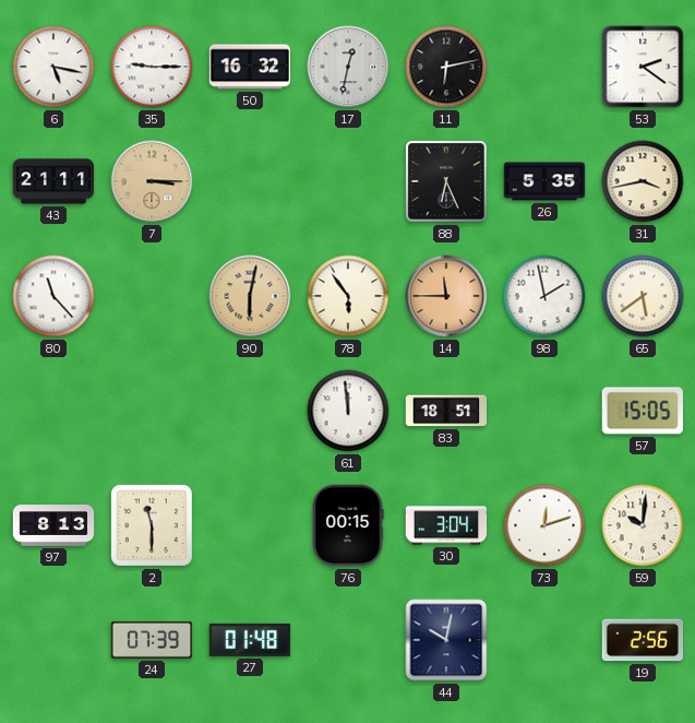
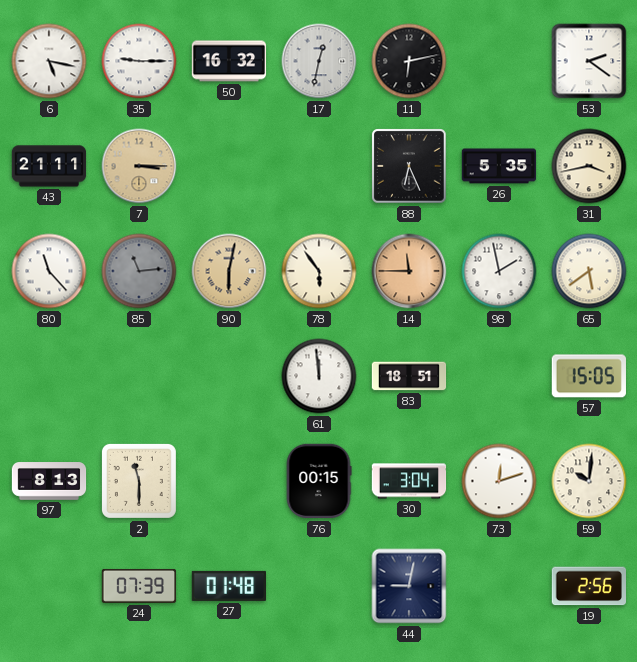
85: none -> 11:14
44: 10:02 -> 9:02
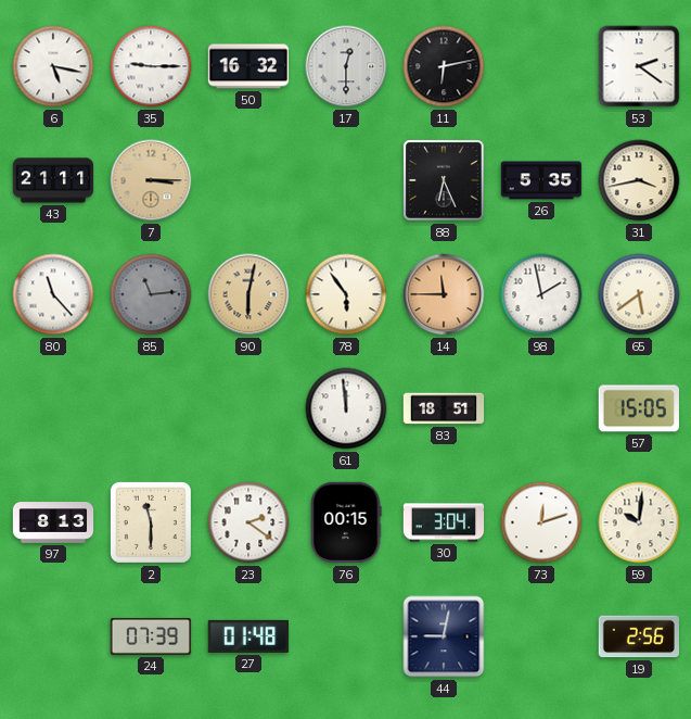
17: 12:32 -> 12:30
23: none -> 2:21
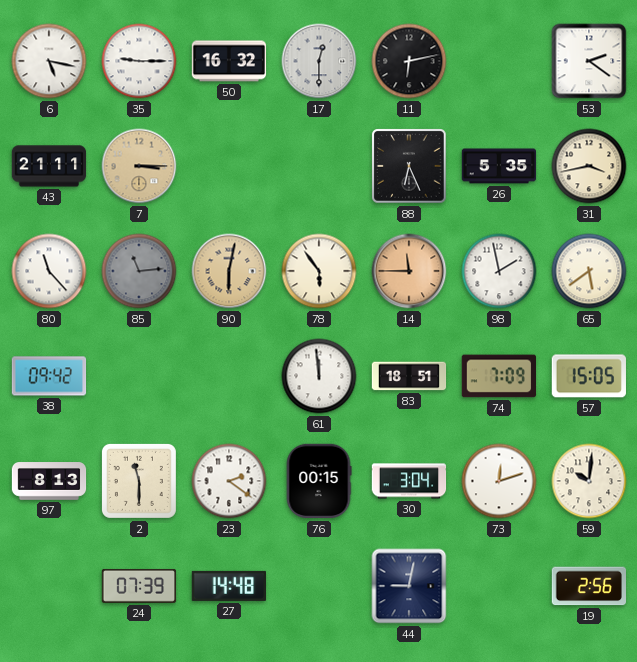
38: none -> 09:42
74: none -> 7:09
27: 01:48 -> 14:48
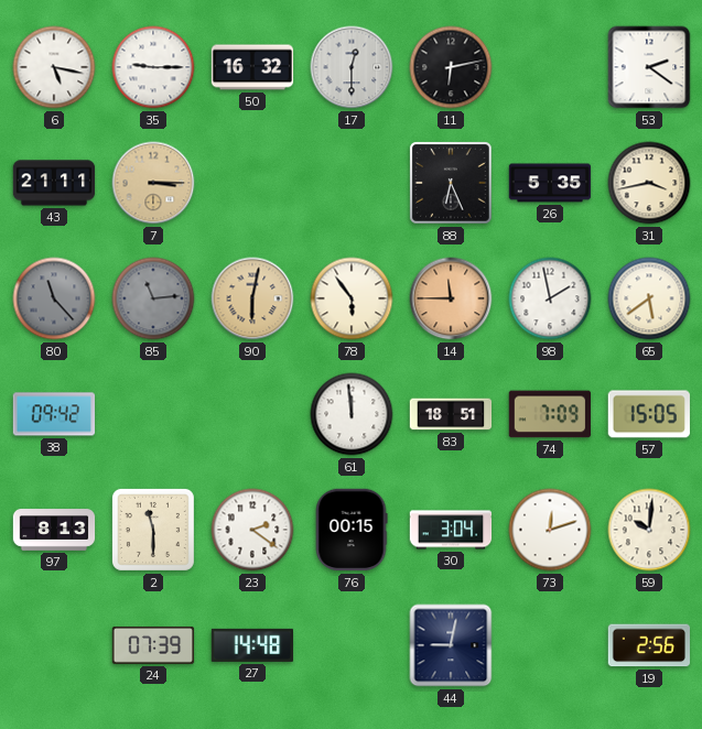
80 dial: white -> grey
